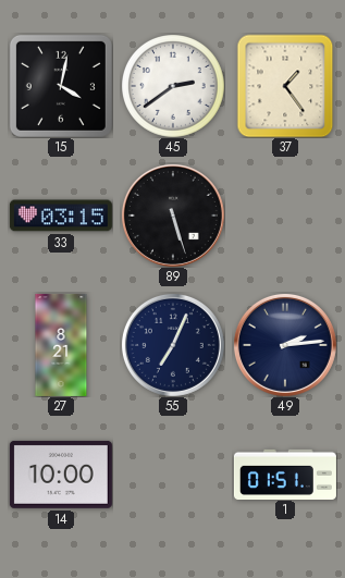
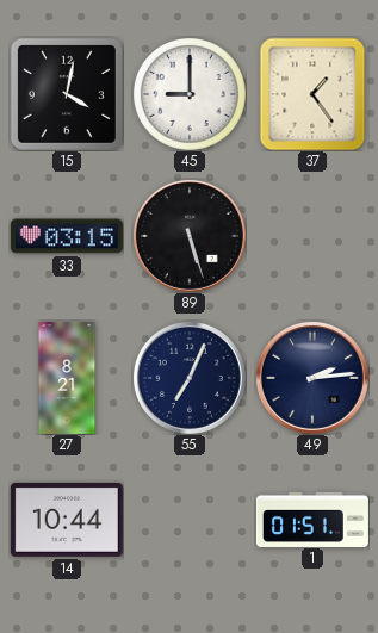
45: 2:39 -> 9:00
14: 10:00 -> 10:44
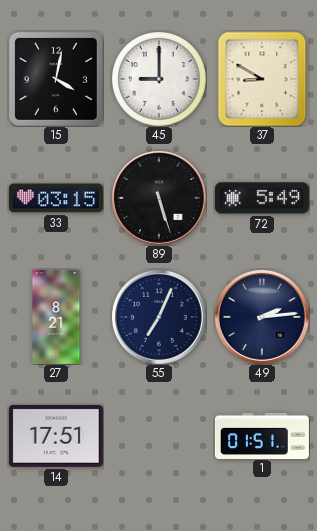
37: 1:24 -> 8:50
72: none -> 5:49
14: 10:44 -> 17:51
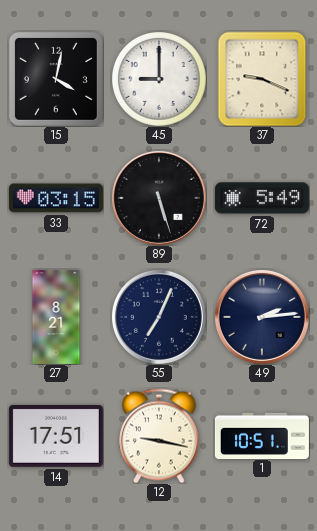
37: 8:50 -> 9:19
12: none -> 9:17
1: 01:51 -> 10:51
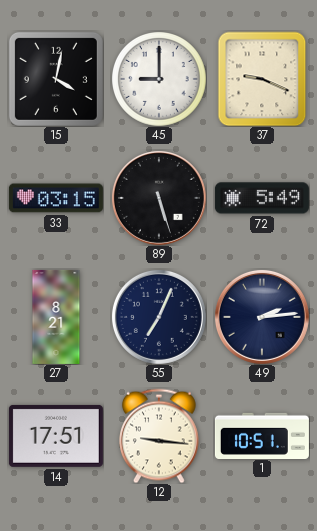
12: 9:17 -> 9:16
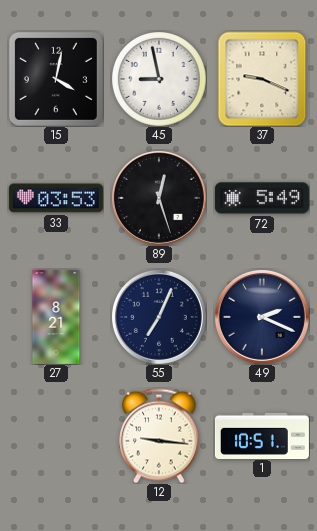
45: 9:00 -> 8:58
33: 03:15 -> 03:53
89: 5:27 -> 12:27
49: 2:14 -> 2:19
14: 17:51 -> none
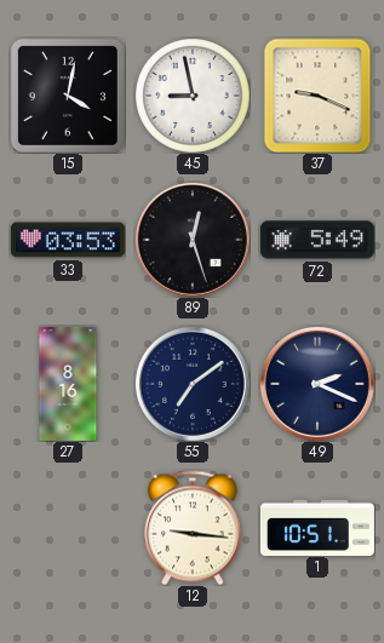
27: 8:21 -> 8:16
55: 7:04 -> 7:09
